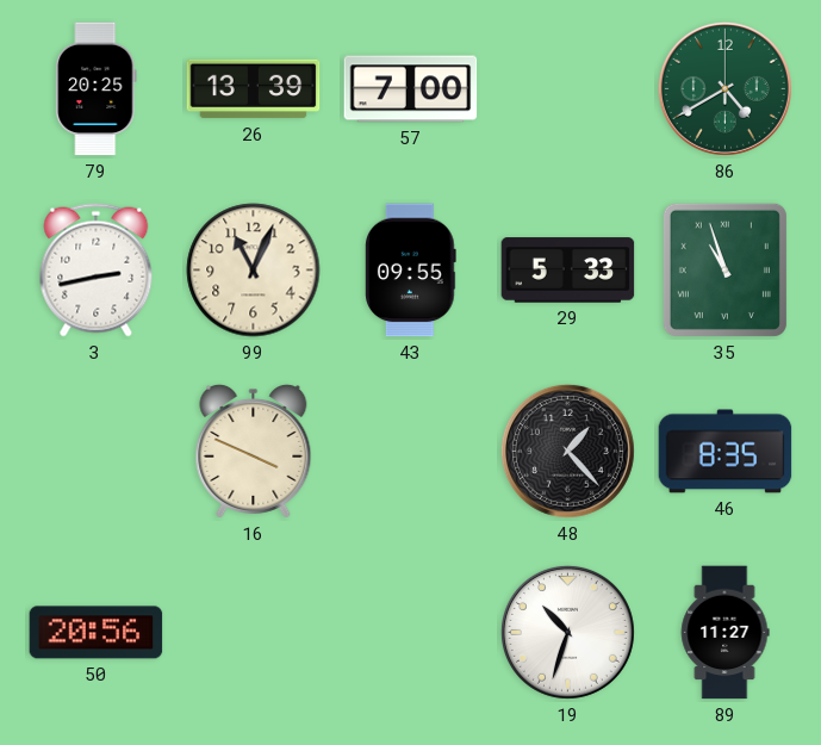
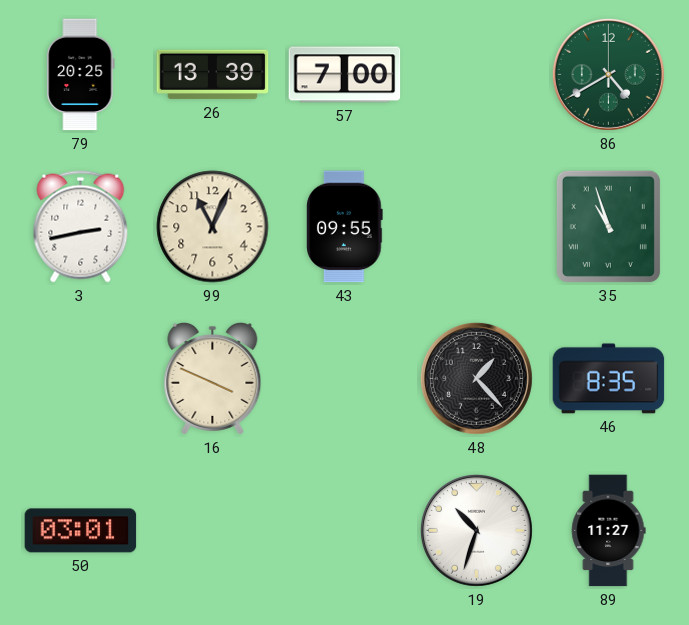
29: 5:33 -> none
50: 20:56 -> 03:01
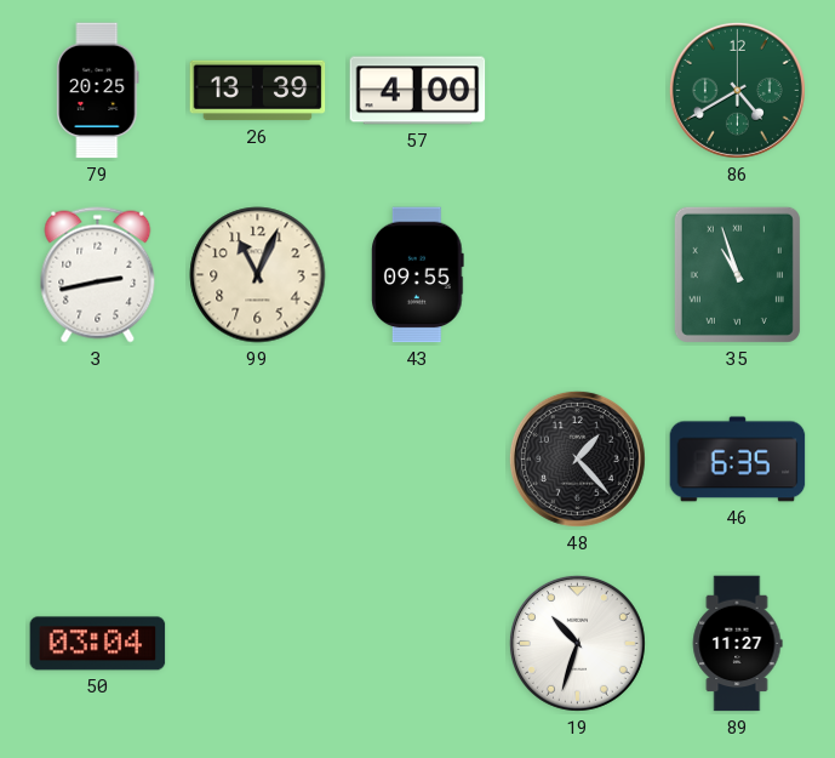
57: 7:00 -> 4:00
16: 3:49 -> none
46: 8:35 -> 6:35
50: 03:01 -> 03:04
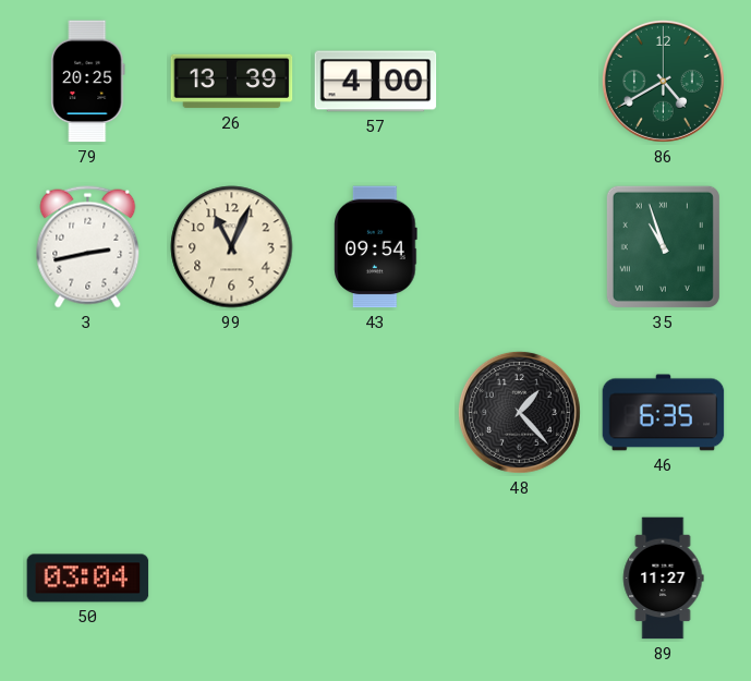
43: 09:55 -> 09:54
19: 10:33 -> none
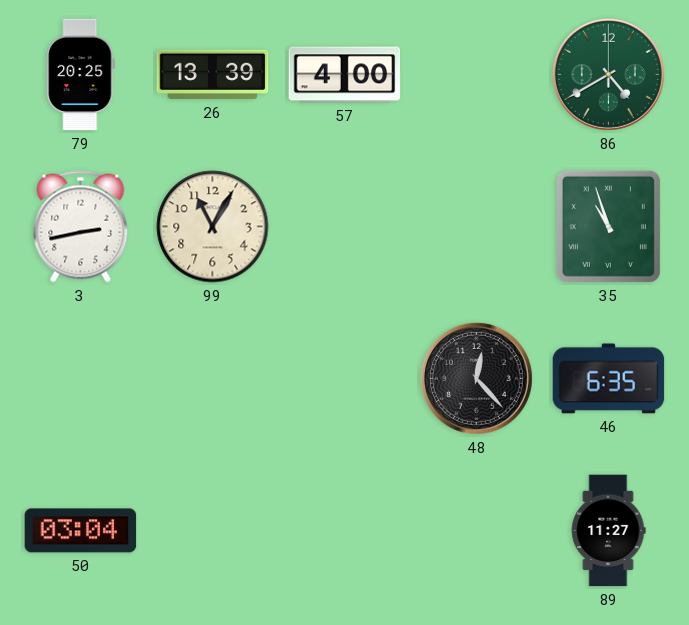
99: 11:04 -> 11:05
43: 09:54 -> none
48: 1:23 -> 12:23
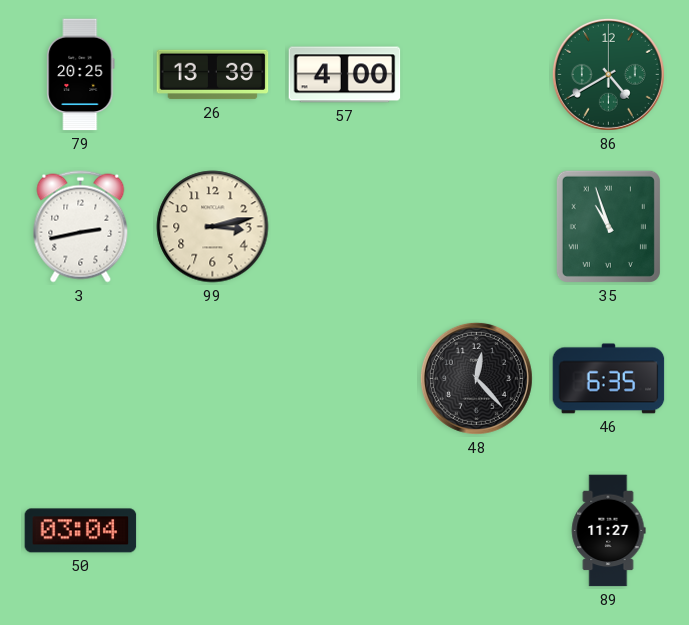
99: 11:05 -> 3:13
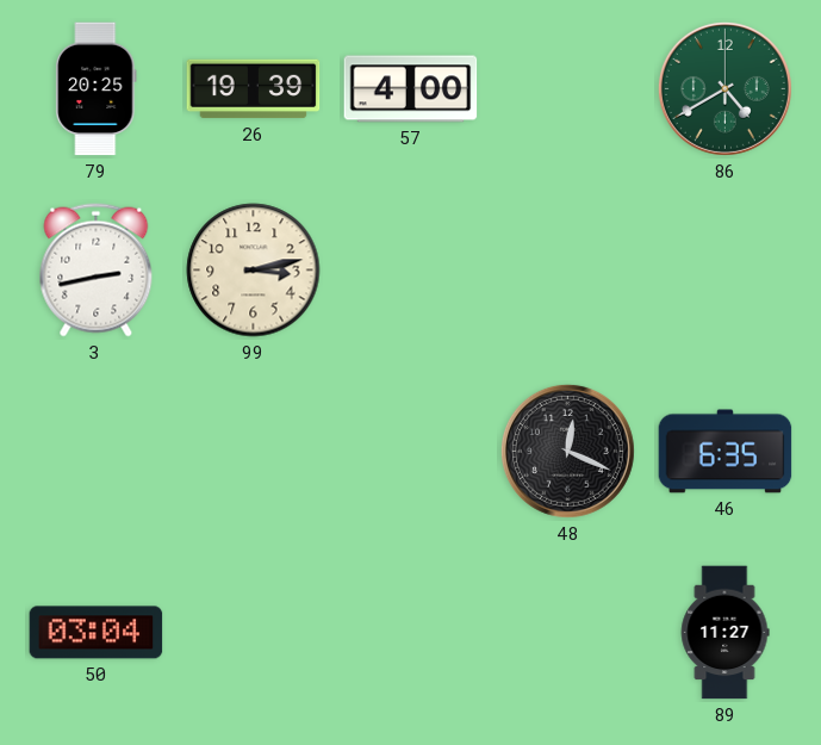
26: 13:39 -> 19:39
35: 10:57 -> none
48: 12:23 -> 12:19
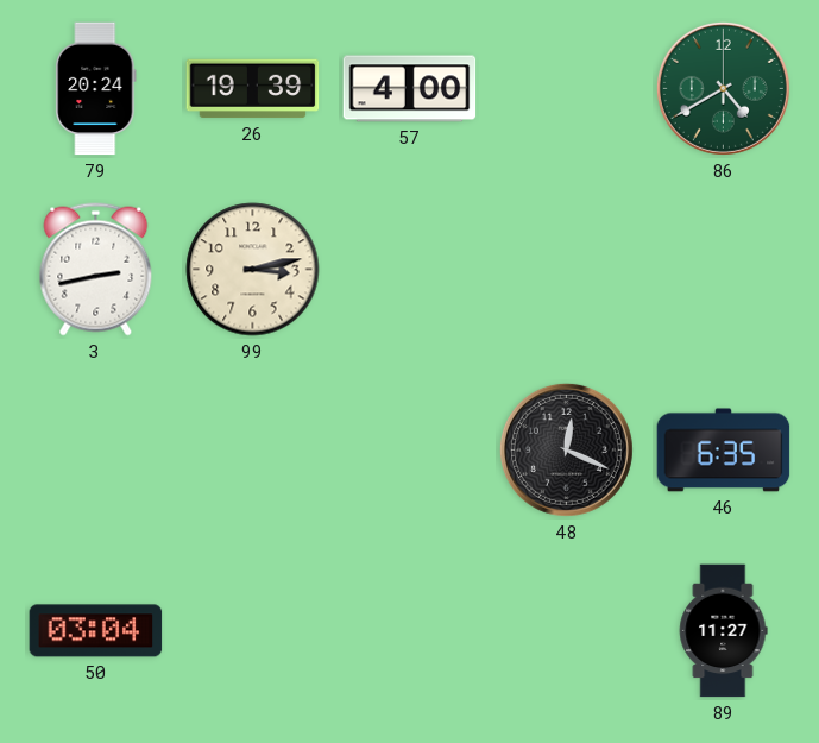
79: 20:25 -> 20:24
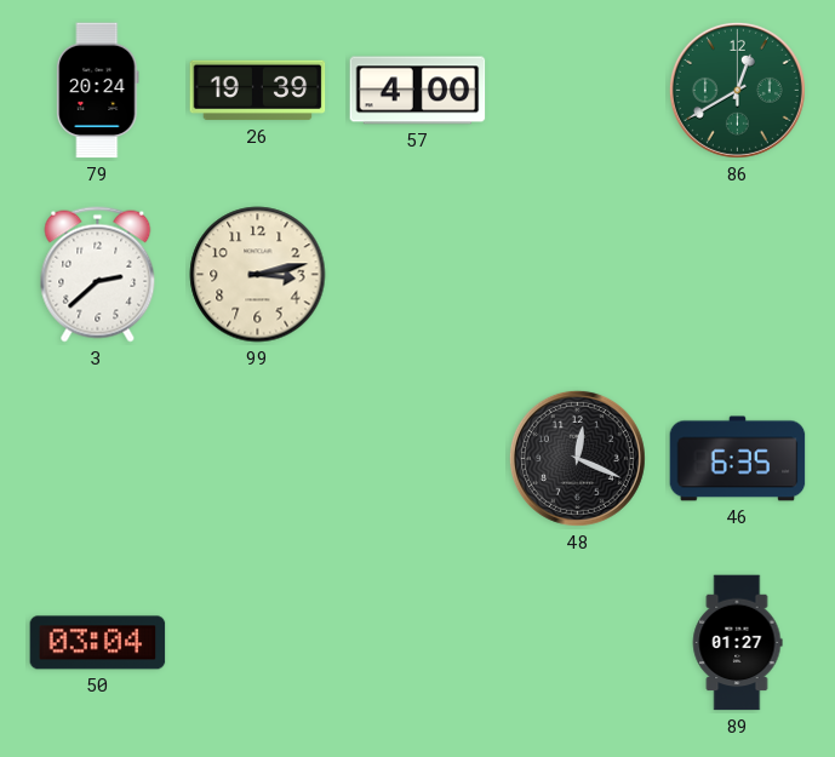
86: 4:40 -> 12:40
3: 2:43 -> 2:38
89: 11:27 -> 01:27
